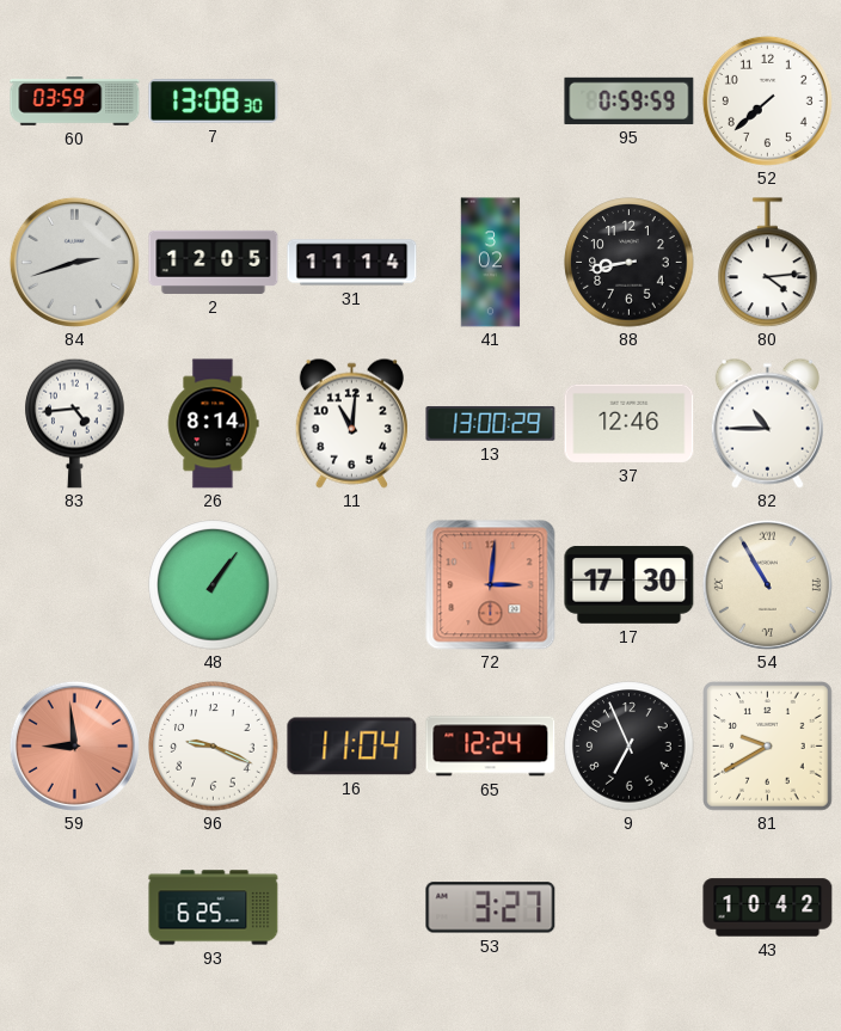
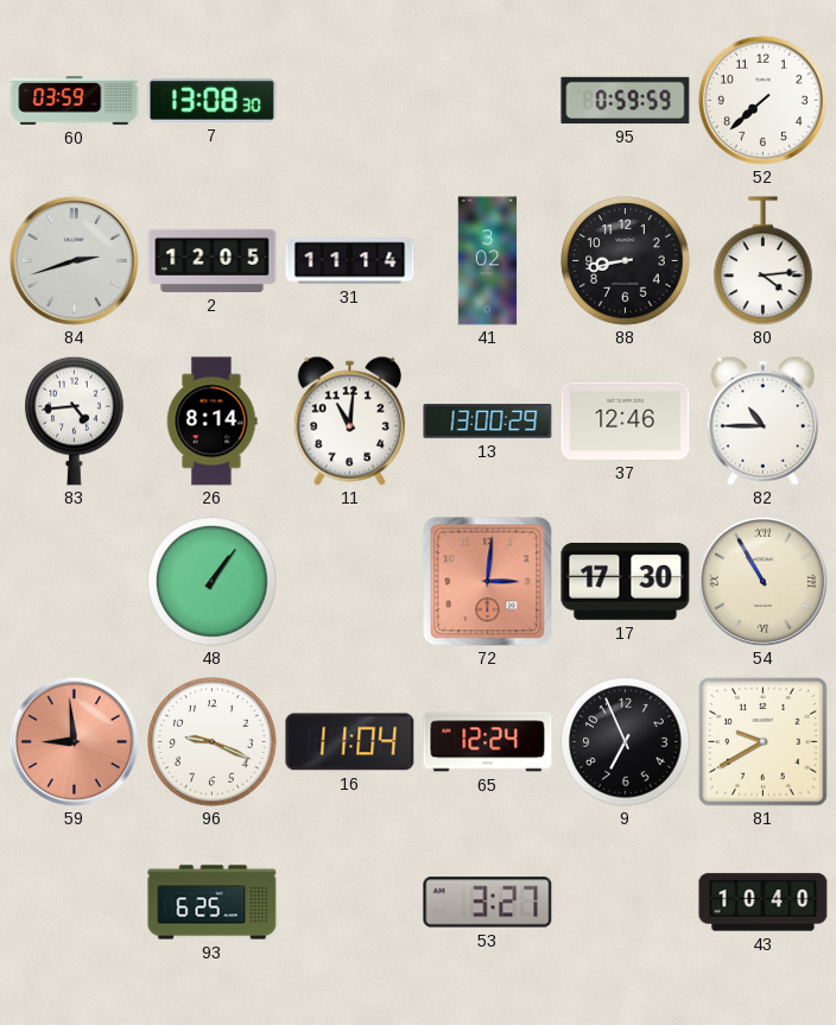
43: 10:42 -> 10:40
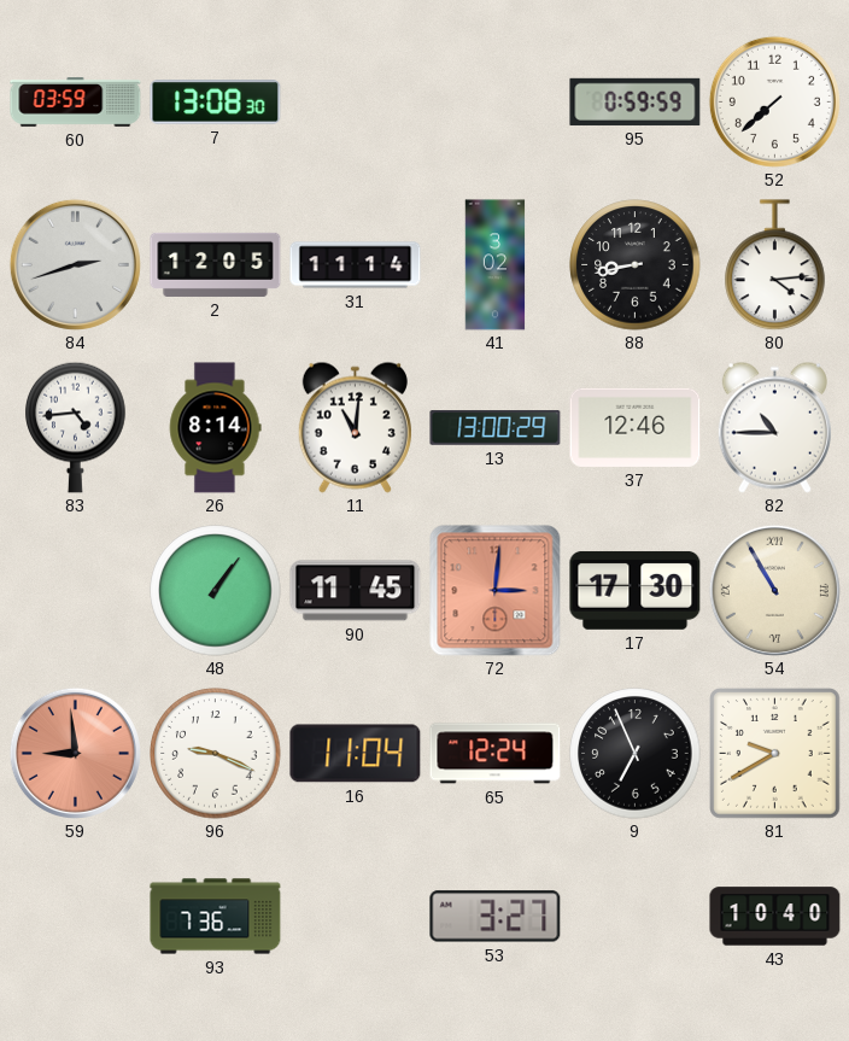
90: none -> 11:45
93: 6:25 -> 7:36
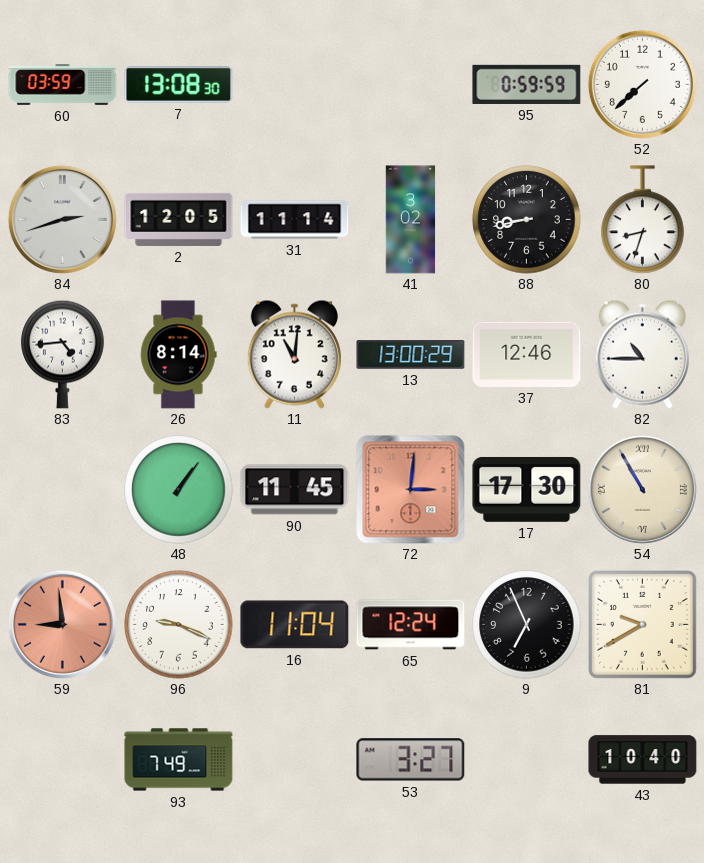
80: 4:14 -> 8:33
93: 7:36 -> 7:49
